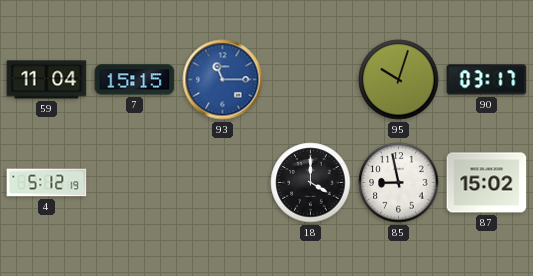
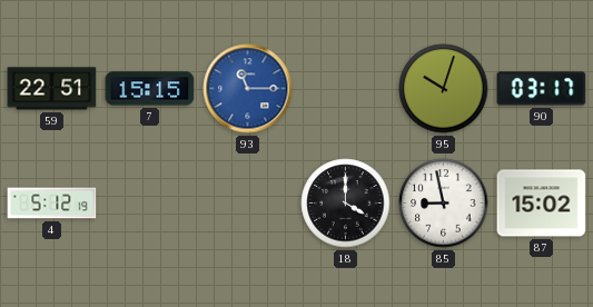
59: 11:04 -> 22:51
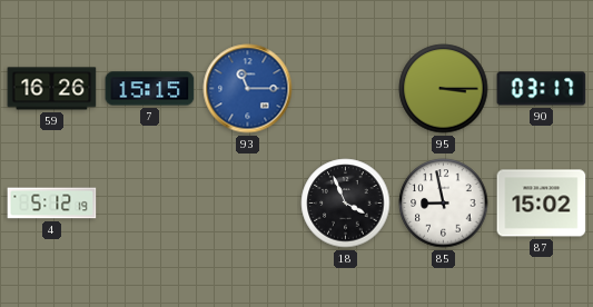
59: 22:51 -> 16:26
95: 10:03 -> 3:15
18: 4:00 -> 3:56
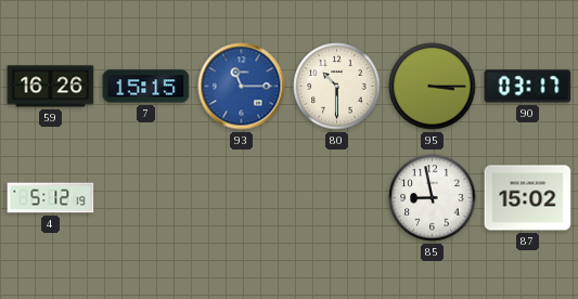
80: none -> 10:30
18: 3:56 -> none
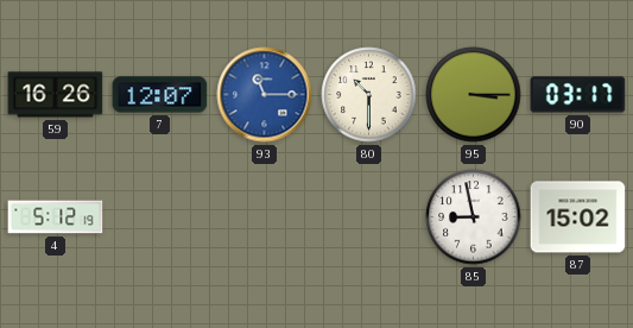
7: 15:15 -> 12:07
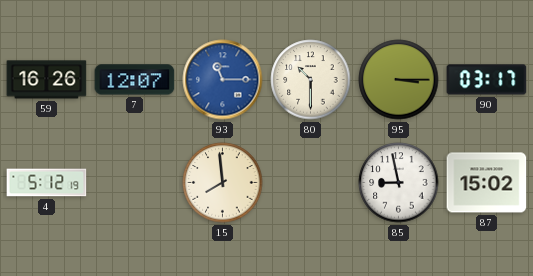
15: none -> 7:59
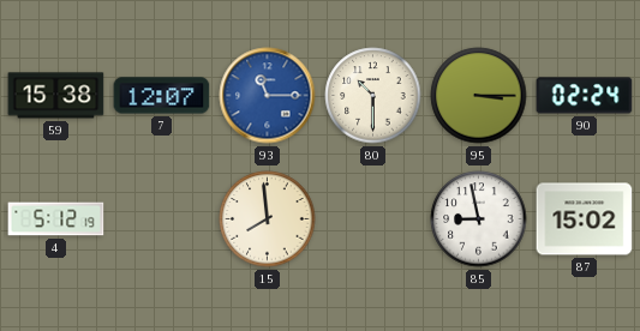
59: 16:26 -> 15:38
90: 03:17 -> 02:24
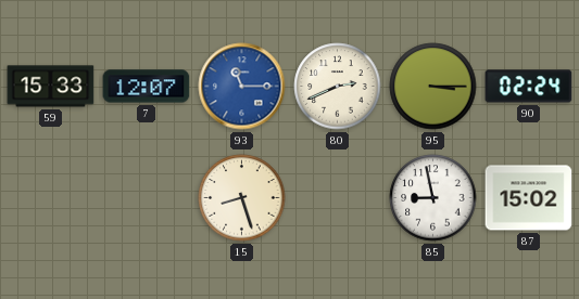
59: 15:38 -> 15:33
80: 10:30 -> 2:41
4: 5:12 -> none
15: 7:59 -> 8:27
